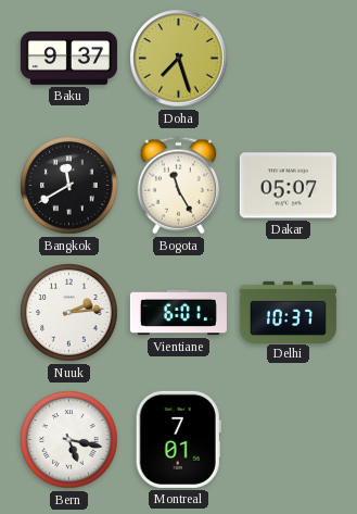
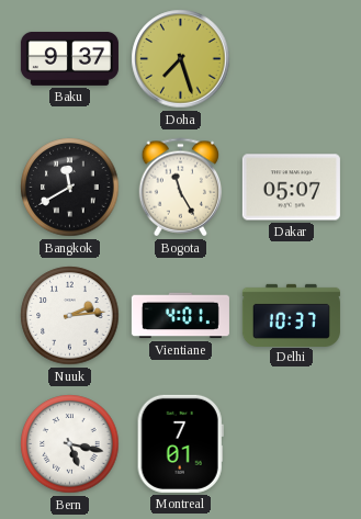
Vientiane: 6:01 -> 4:01
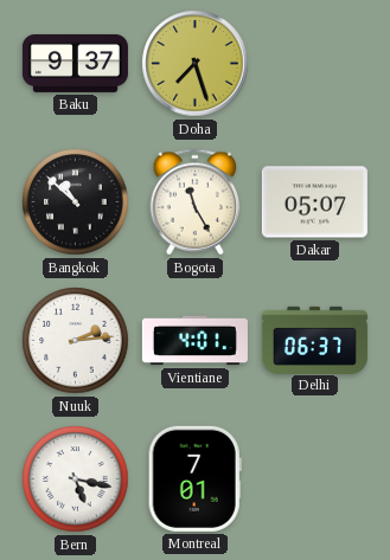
Bangkok: 11:40 -> 10:52
Delhi: 10:37 -> 06:37
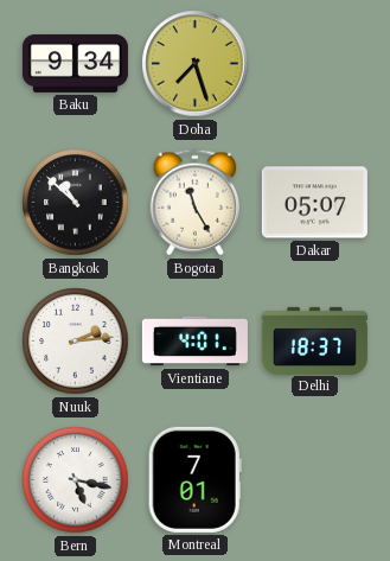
Baku: 9:37 -> 9:34
Delhi: 06:37 -> 18:37
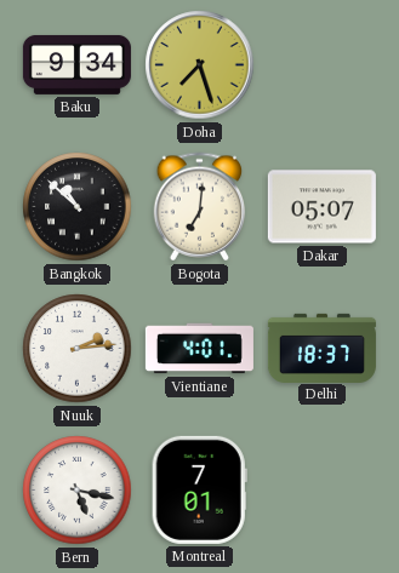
Bogota: 11:25 -> 7:01
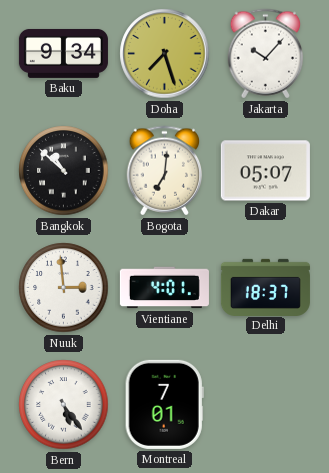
Jakarta: none -> 10:07
Nuuk: 2:14 -> 2:59
Bern: 5:17 -> 5:24
